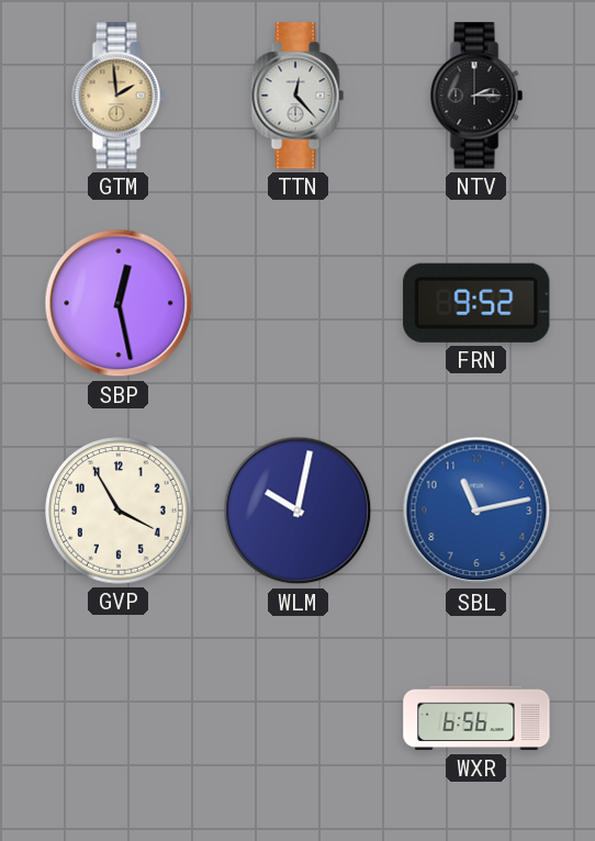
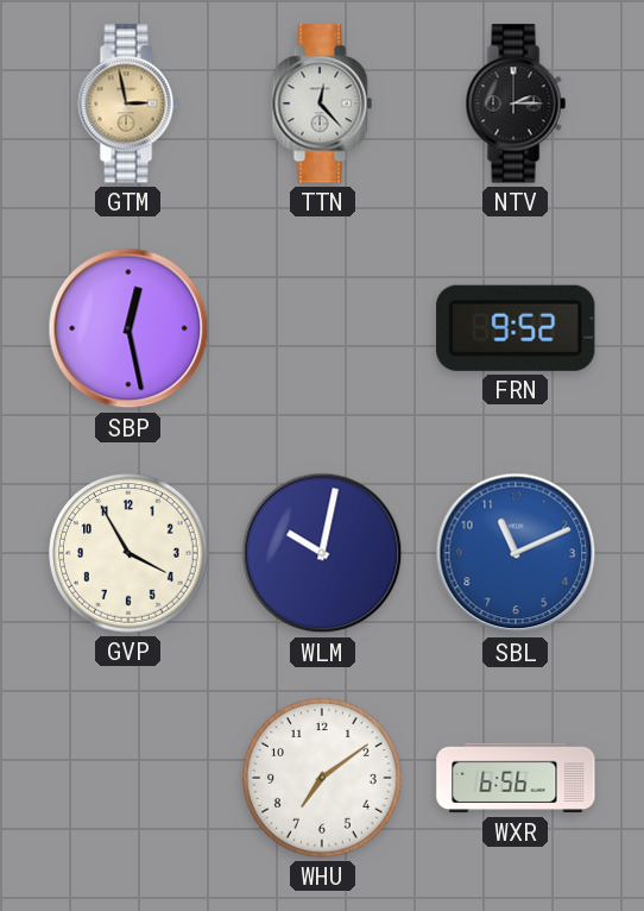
GTM: 1:59 -> 2:58
SBL: 11:13 -> 11:11
WHU: none -> 7:09
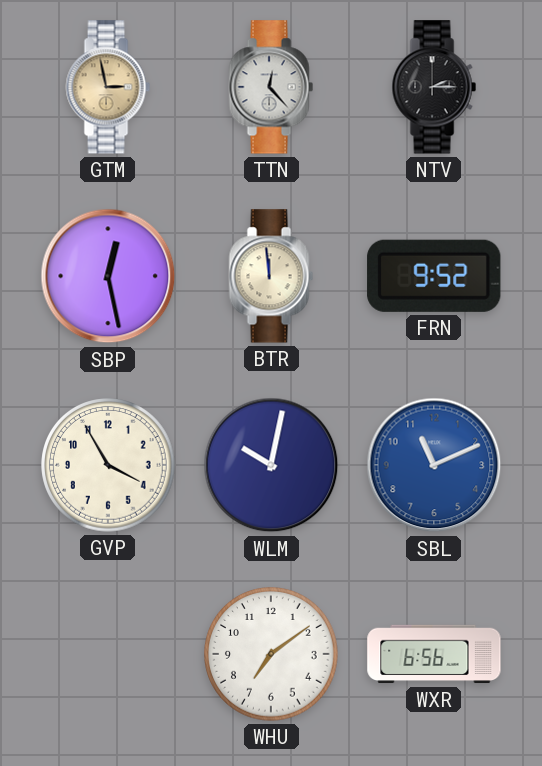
BTR: none -> 11:59
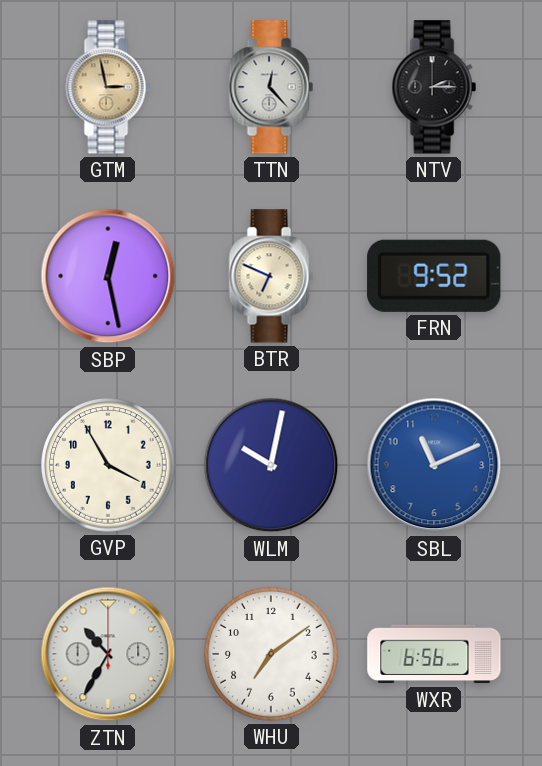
BTR: 11:59 -> 6:49
ZTN: none -> 10:35
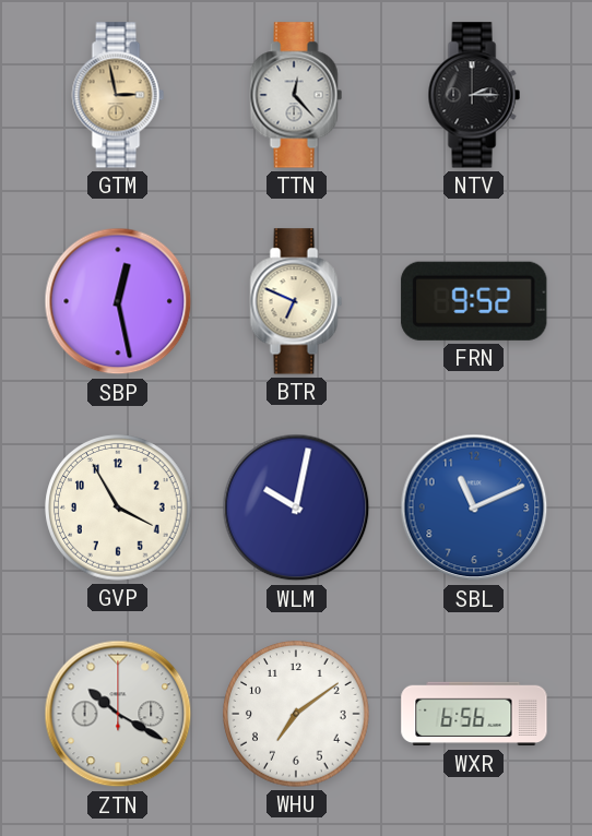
ZTN: 10:35 -> 10:20
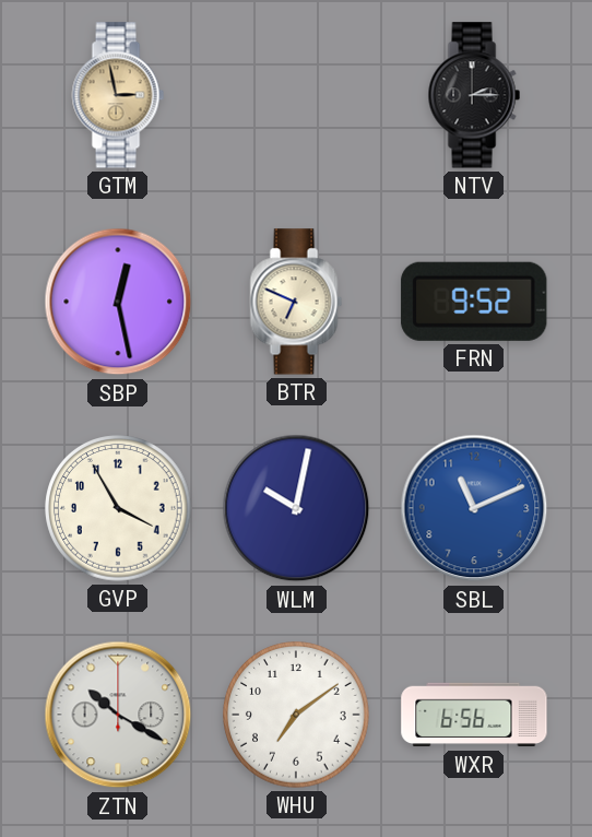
TTN: 12:23 -> none
